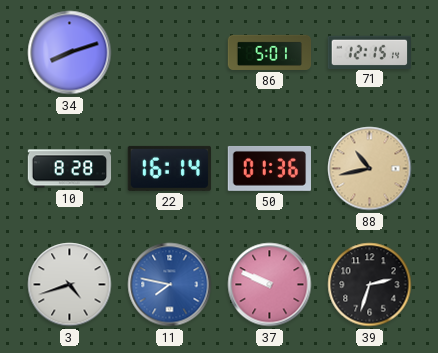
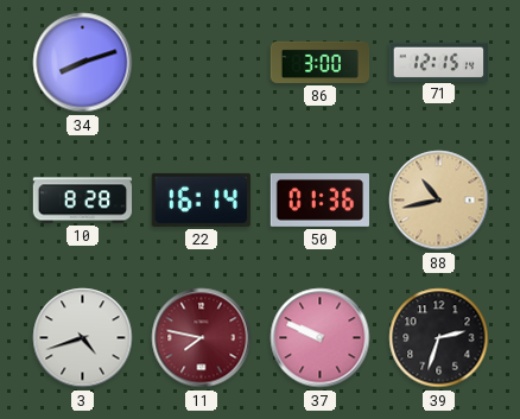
86: 5:01 -> 3:00
11 dial: blue -> burgundy
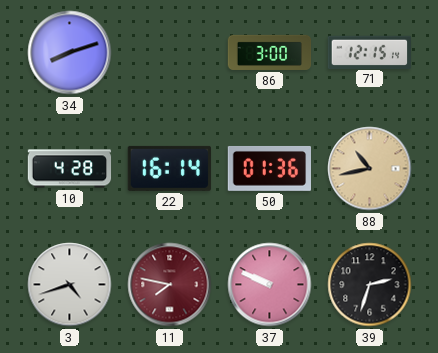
10: 8:28 -> 4:28
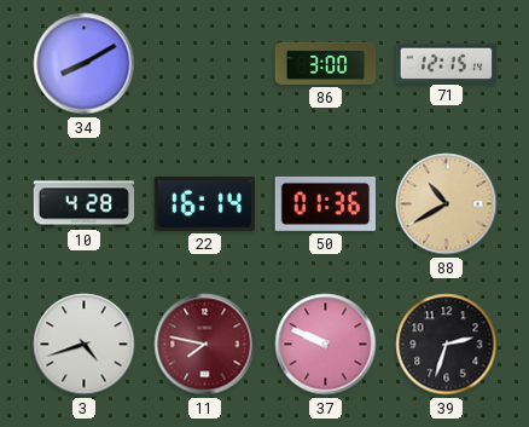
34: 8:12 -> 8:10
88: 10:43 -> 10:40
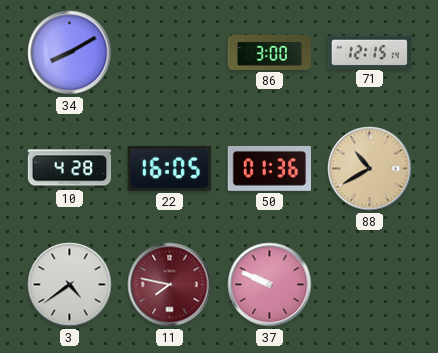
22: 16:14 -> 16:05
3: 4:42 -> 4:39
39: 2:33 -> none
